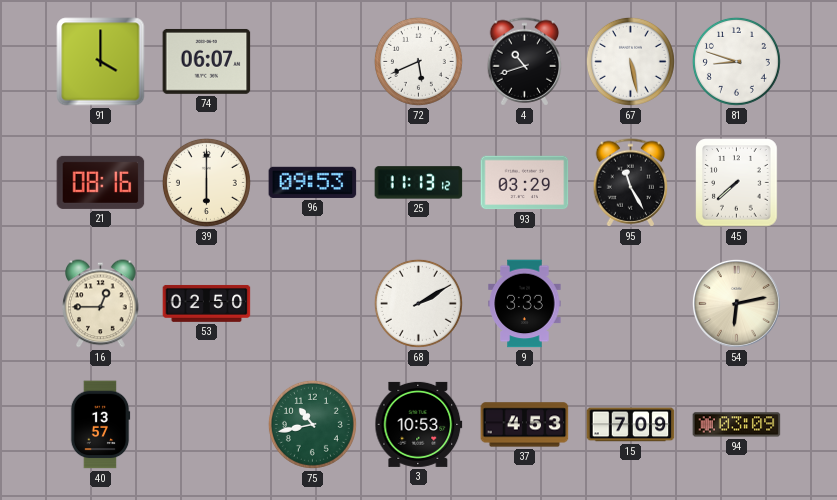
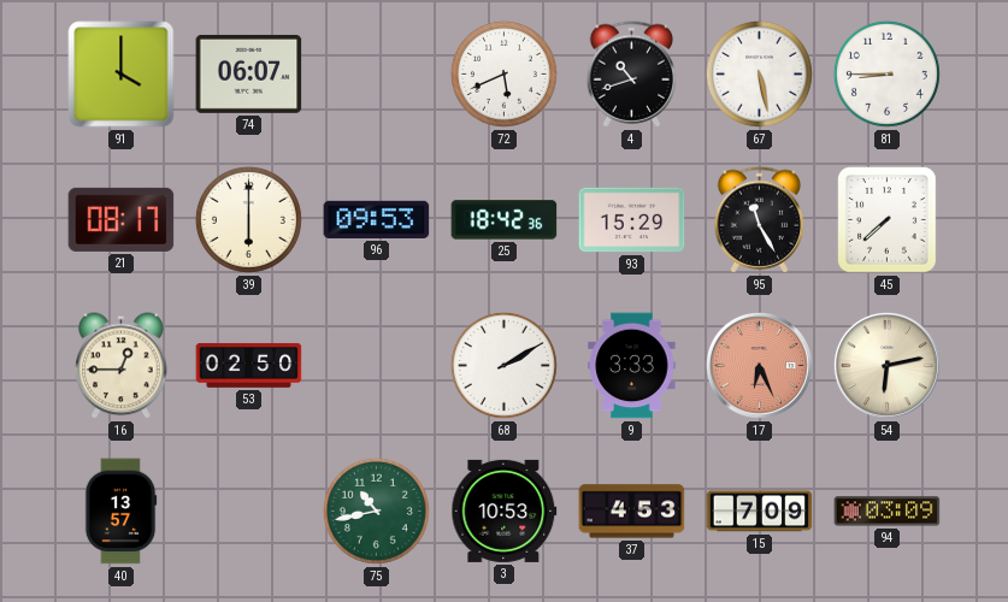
81: 8:48 -> 8:45
21: 08:16 -> 08:17
25: 11:13 -> 18:42
93: 03:29 -> 15:29
17: none -> 6:26
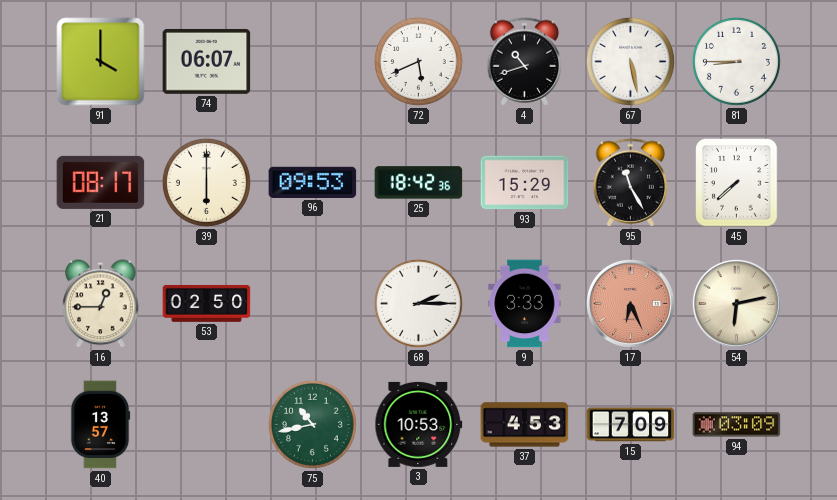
68: 2:10 -> 2:15
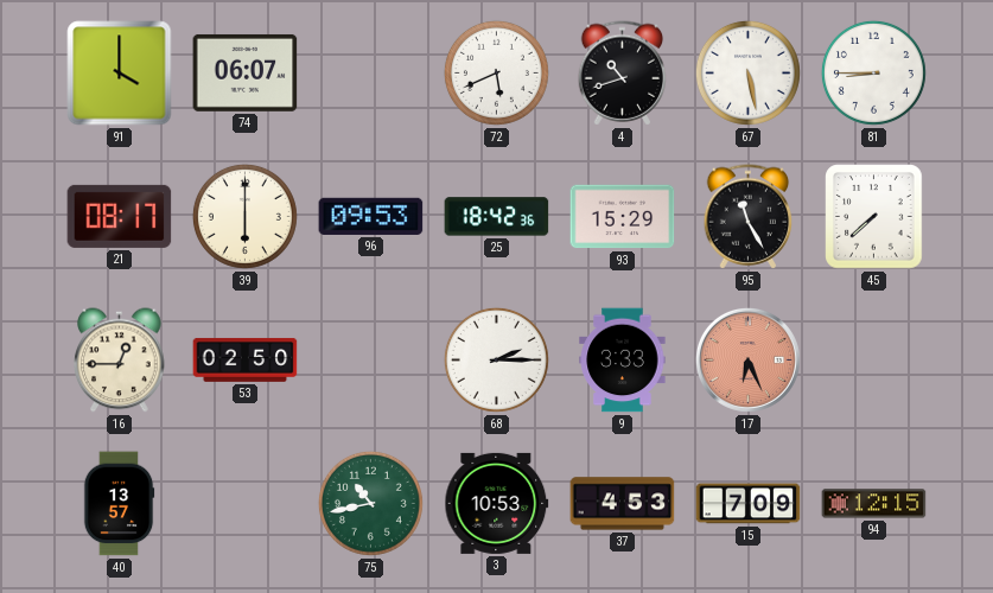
54: 6:13 -> none
94: 03:09 -> 12:15
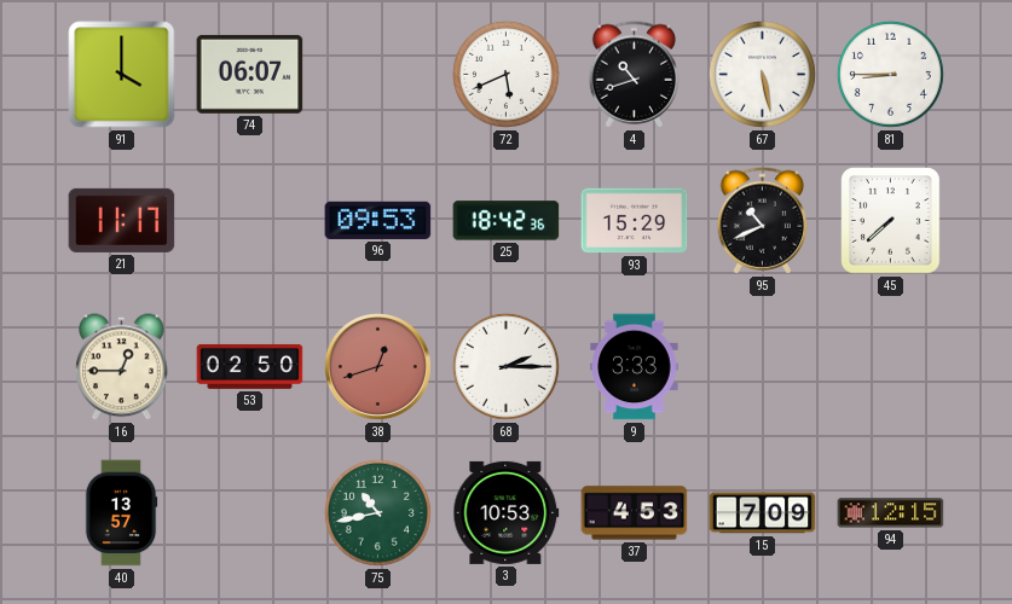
21: 08:17 -> 11:17
39: 6:00 -> none
95: 11:25 -> 10:41
38: none -> 12:42
17: 6:26 -> none
